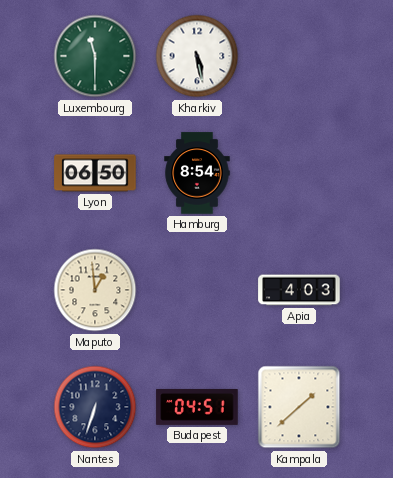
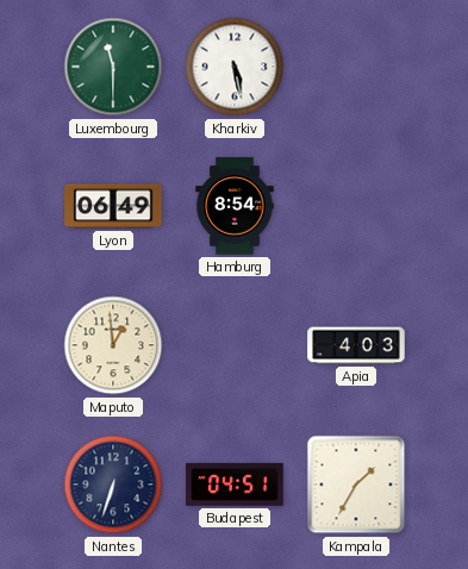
Lyon: 06:50 -> 06:49
Kampala: 1:38 -> 1:35
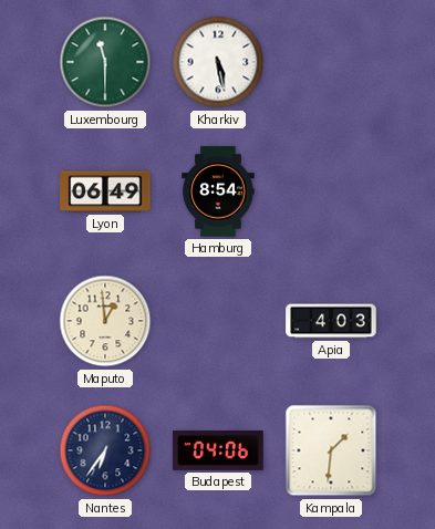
Nantes: 6:33 -> 6:36
Budapest: 04:51 -> 04:06
Kampala: 1:35 -> 1:31
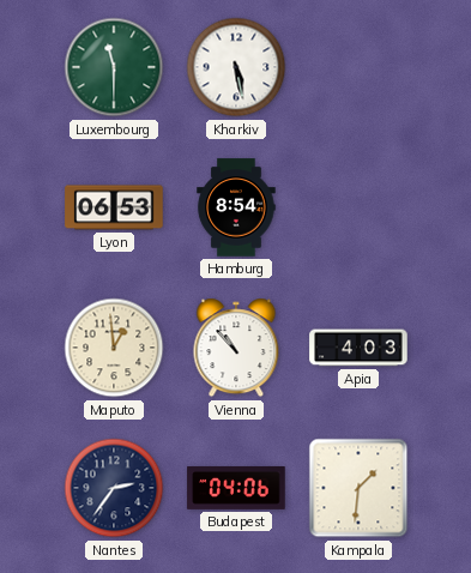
Lyon: 06:49 -> 06:53
Vienna: none -> 10:53
Nantes: 6:36 -> 2:36
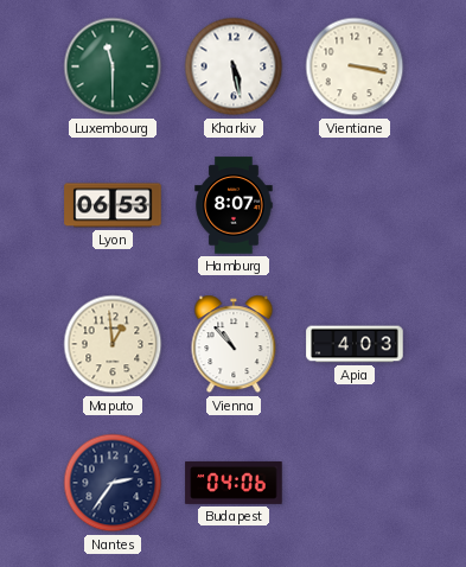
Vientiane: none -> 3:17
Hamburg: 8:54 -> 8:07
Kampala: 1:31 -> none
